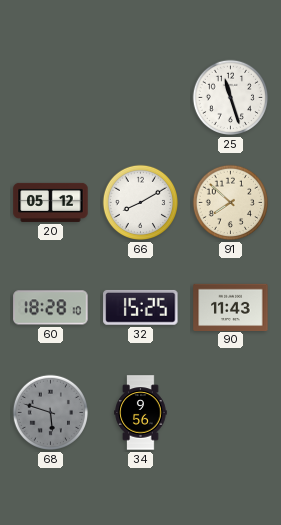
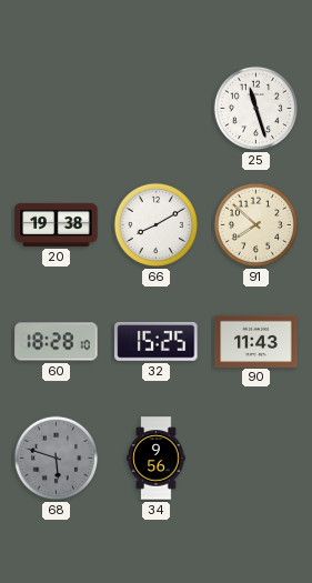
20: 05:12 -> 19:38
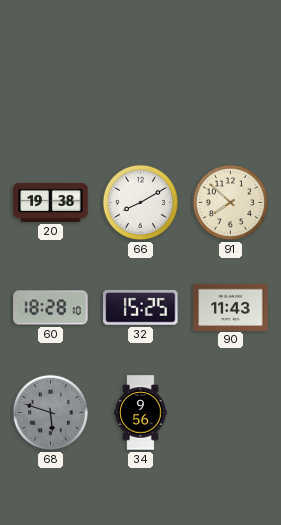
25: 11:27 -> none
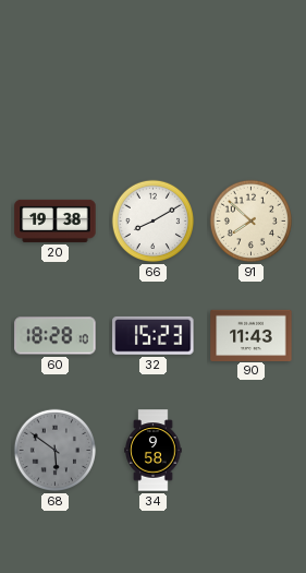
32: 15:25 -> 15:23
68: 5:48 -> 5:51
34: 9:56 -> 9:58
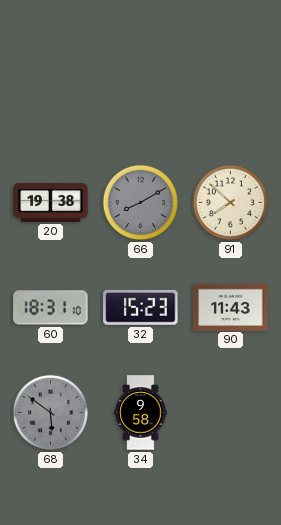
66 dial: white -> grey
60: 18:28 -> 18:31
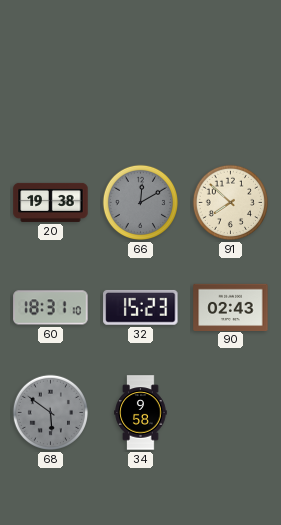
66: 8:10 -> 12:10
90: 11:43 -> 02:43
